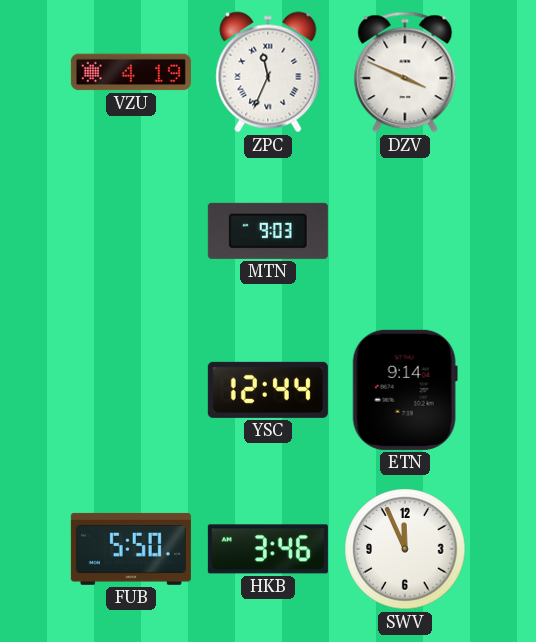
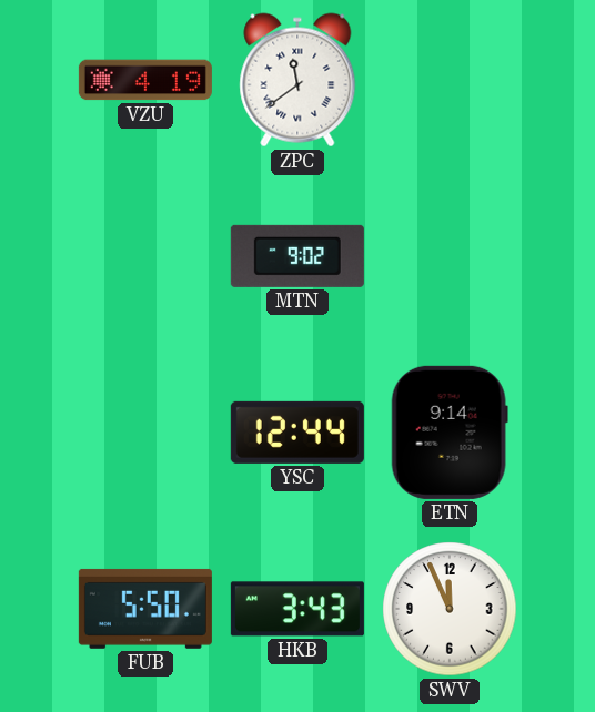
ZPC: 11:34 -> 11:39
DZV: 3:49 -> none
MTN: 9:03 -> 9:02
HKB: 3:46 -> 3:43
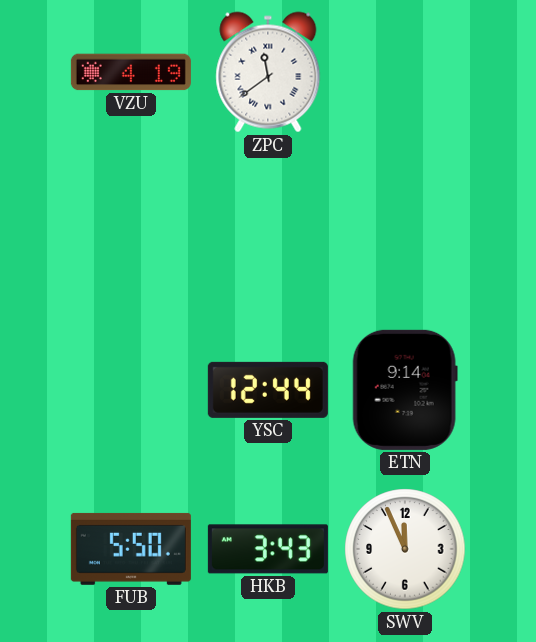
MTN: 9:02 -> none
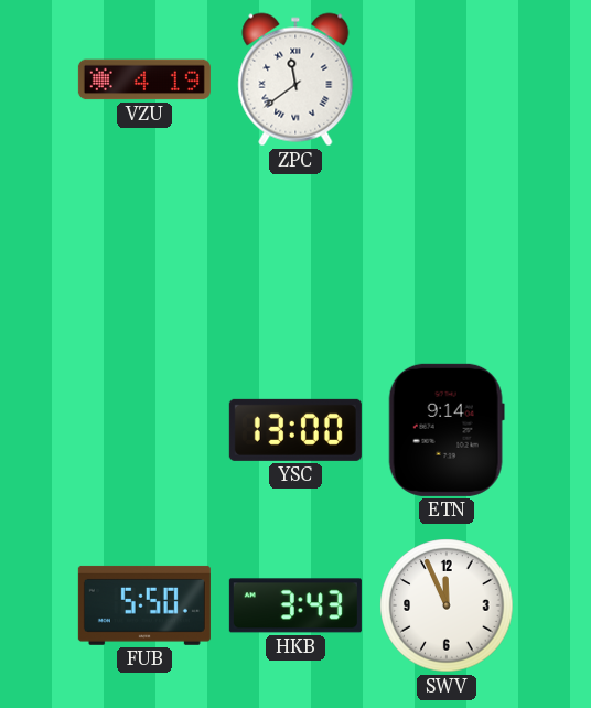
YSC: 12:44 -> 13:00
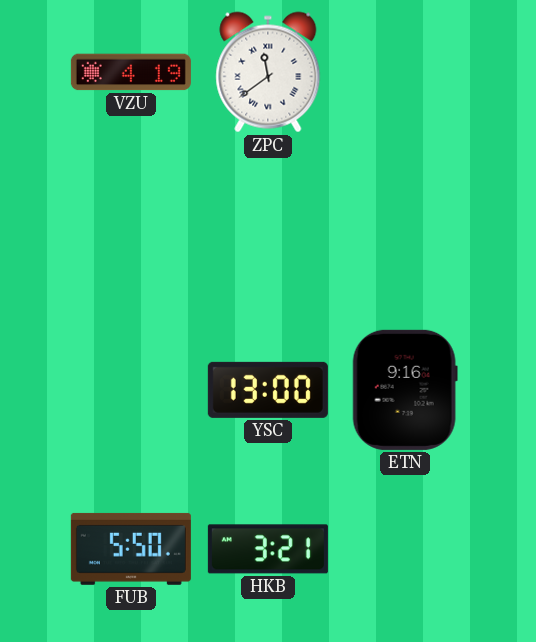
ETN: 9:14 -> 9:16
HKB: 3:43 -> 3:21
SWV: 11:56 -> none
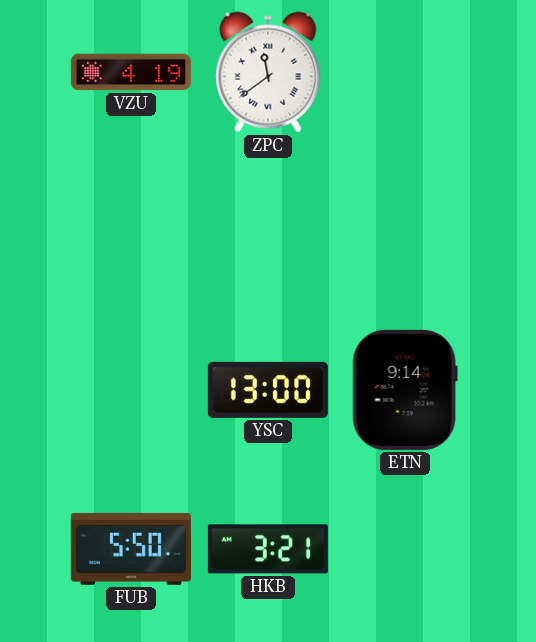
ETN: 9:16 -> 9:14
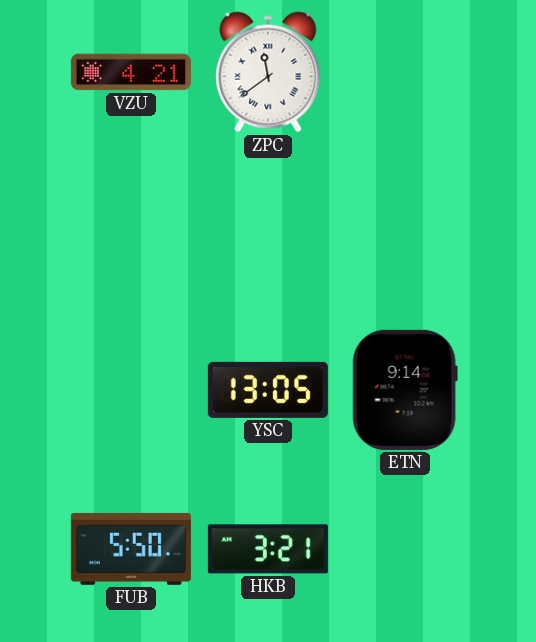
VZU: 4:19 -> 4:21
YSC: 13:00 -> 13:05
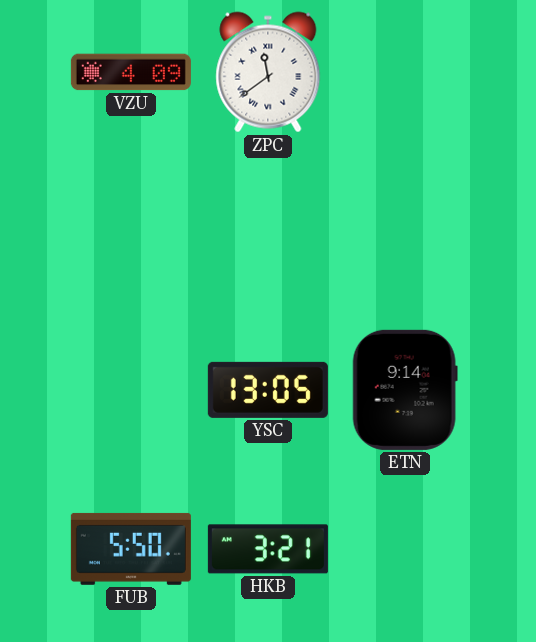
VZU: 4:21 -> 4:09
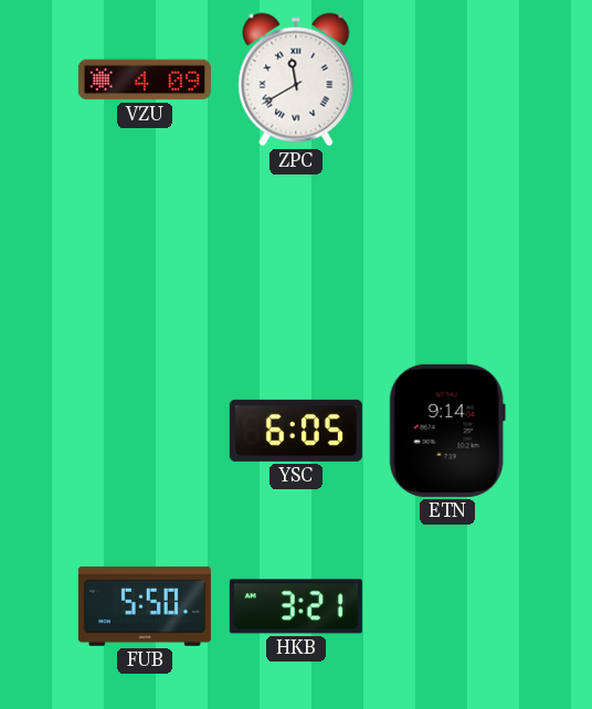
ZPC: 11:39 -> 11:40
YSC: 13:05 -> 6:05
